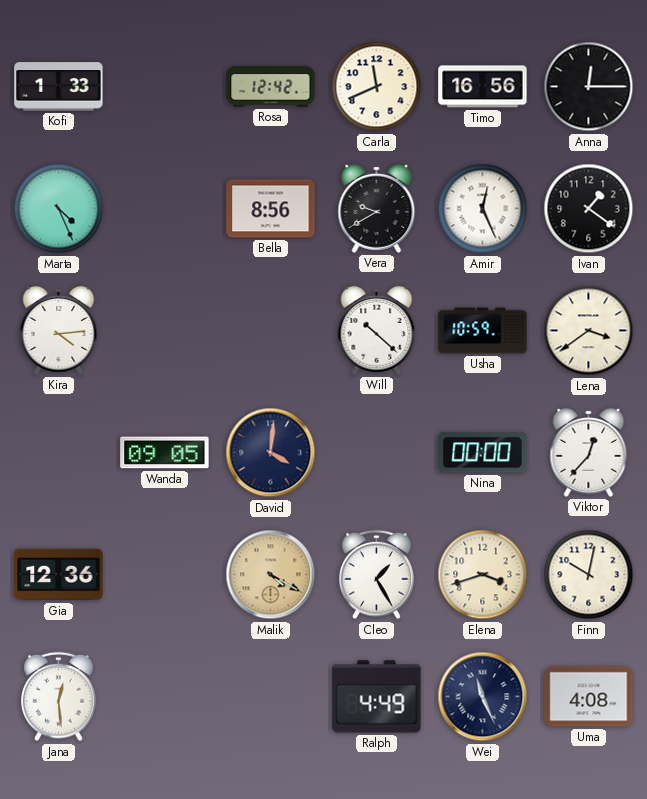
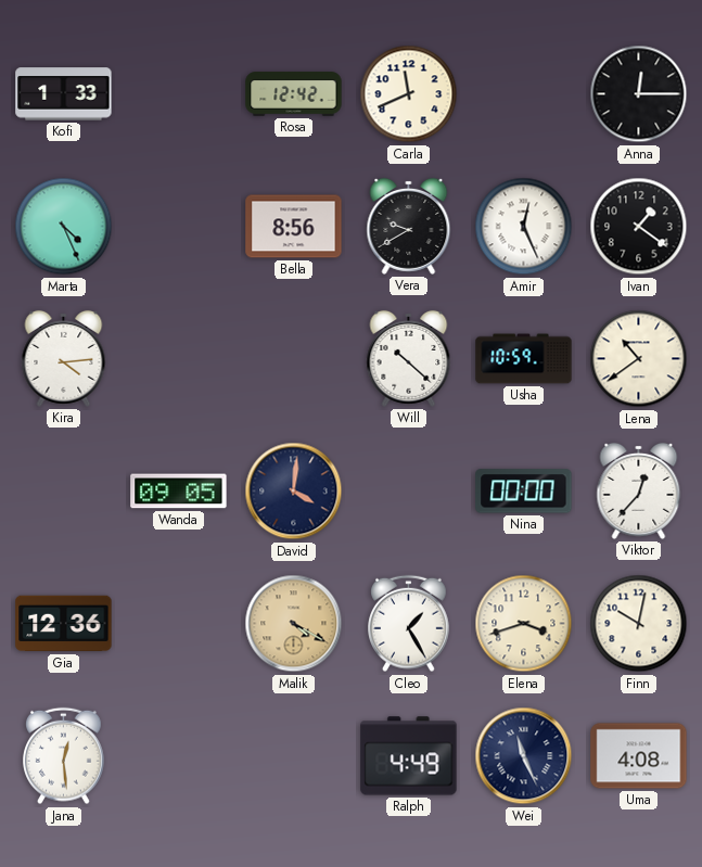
Timo: 16:56 -> none
Lena: 3:39 -> 10:39
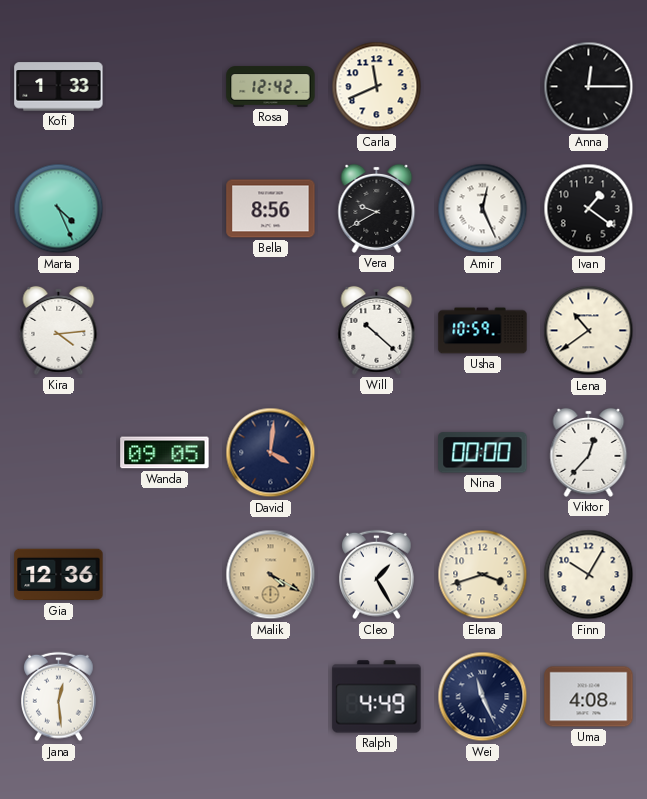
Finn: 10:02 -> 10:05
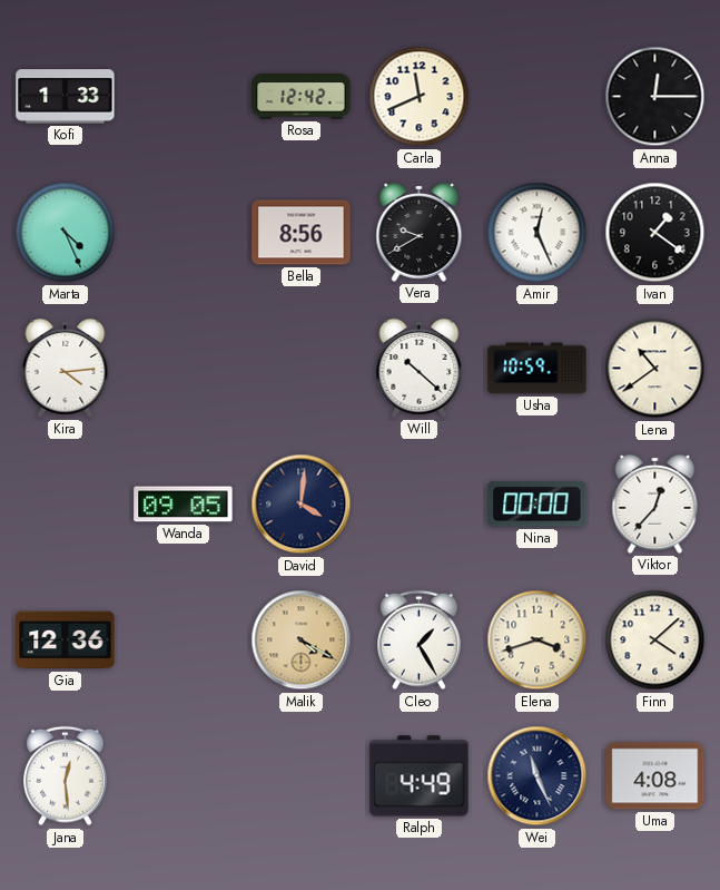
Finn: 10:05 -> 4:08
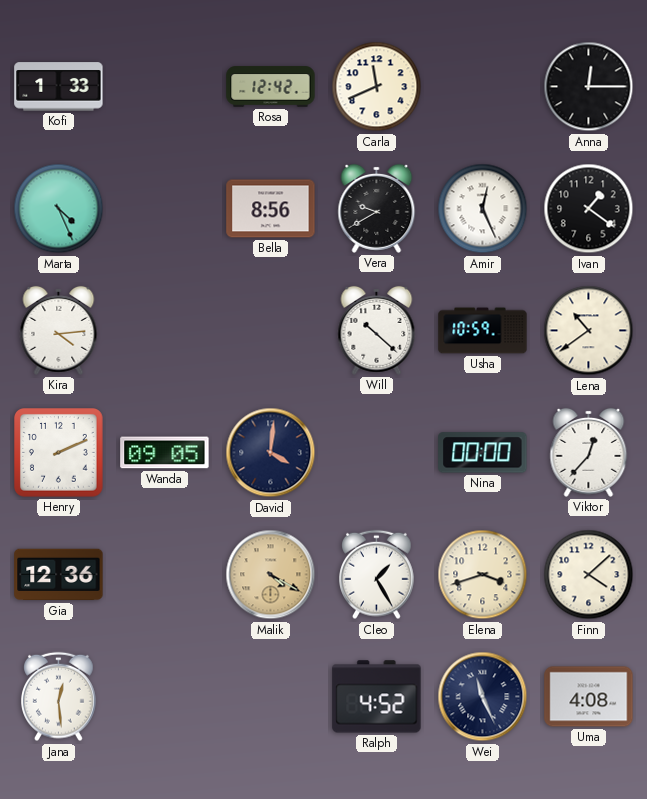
Henry: none -> 2:11
Ralph: 4:49 -> 4:52
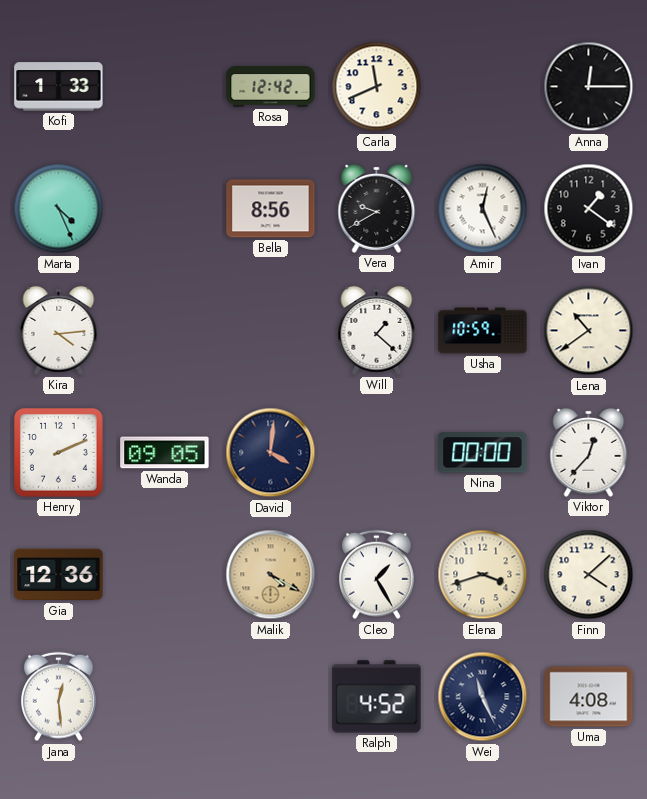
Will: 10:22 -> 1:22
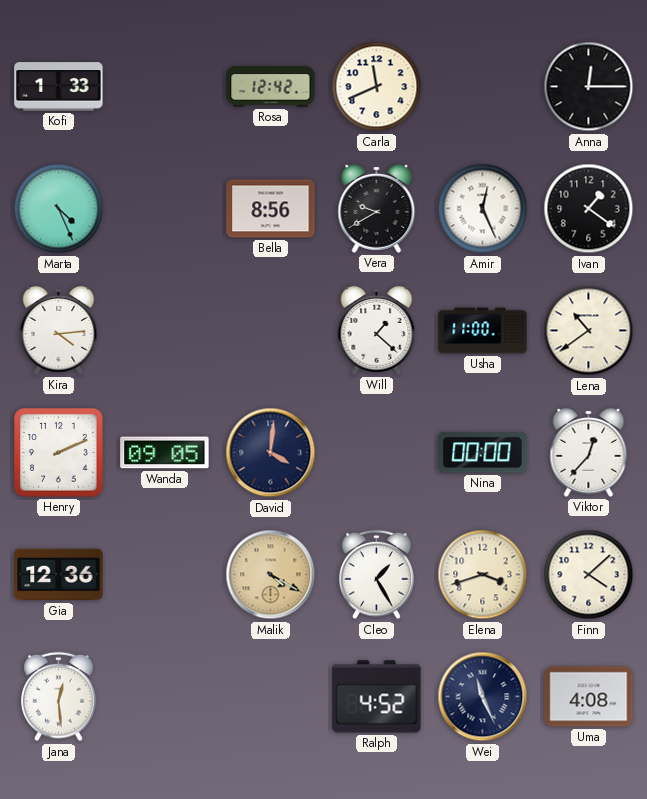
Usha: 10:59 -> 11:00
